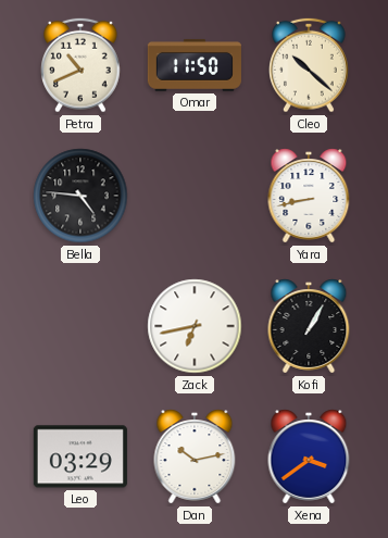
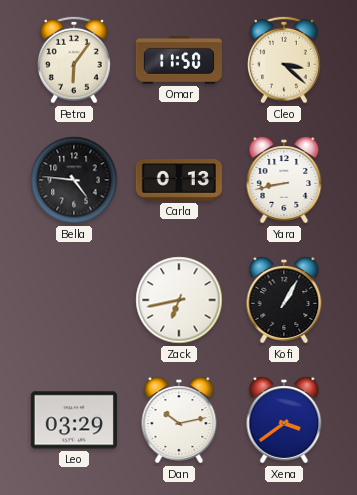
Petra: 10:41 -> 6:06
Cleo: 10:22 -> 3:22
Carla: none -> 0:13
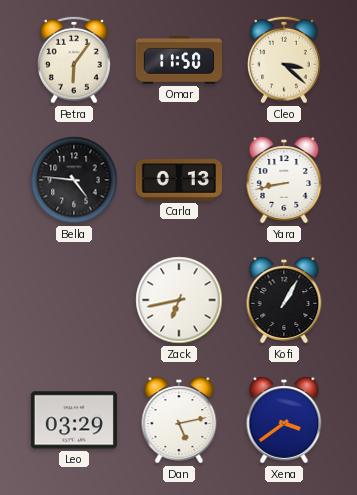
Dan: 10:13 -> 5:13
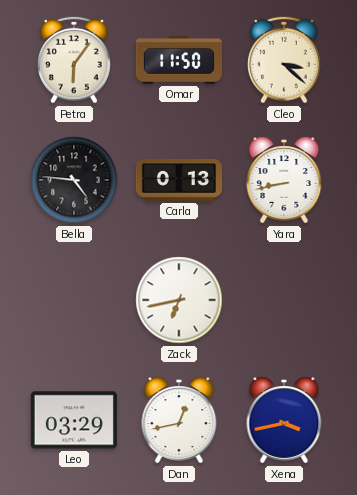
Kofi: 1:05 -> none
Dan: 5:13 -> 12:43
Xena: 3:39 -> 3:43
